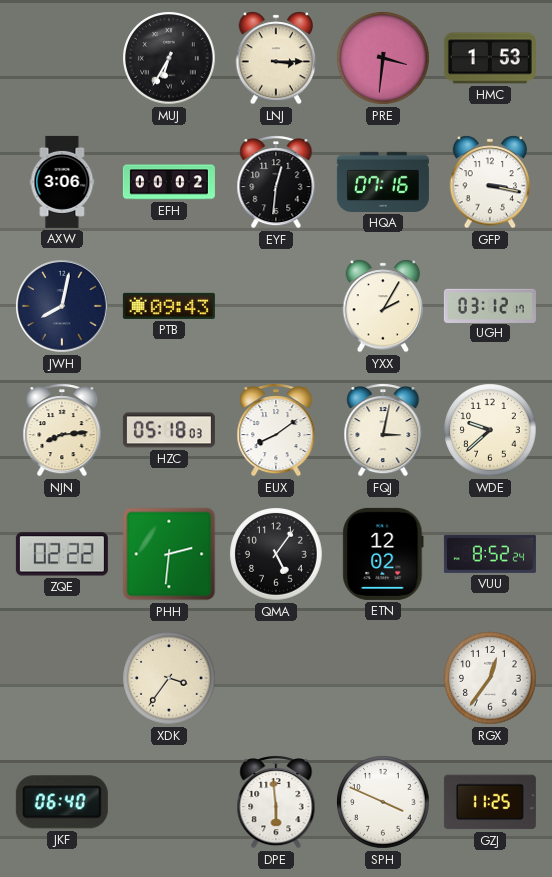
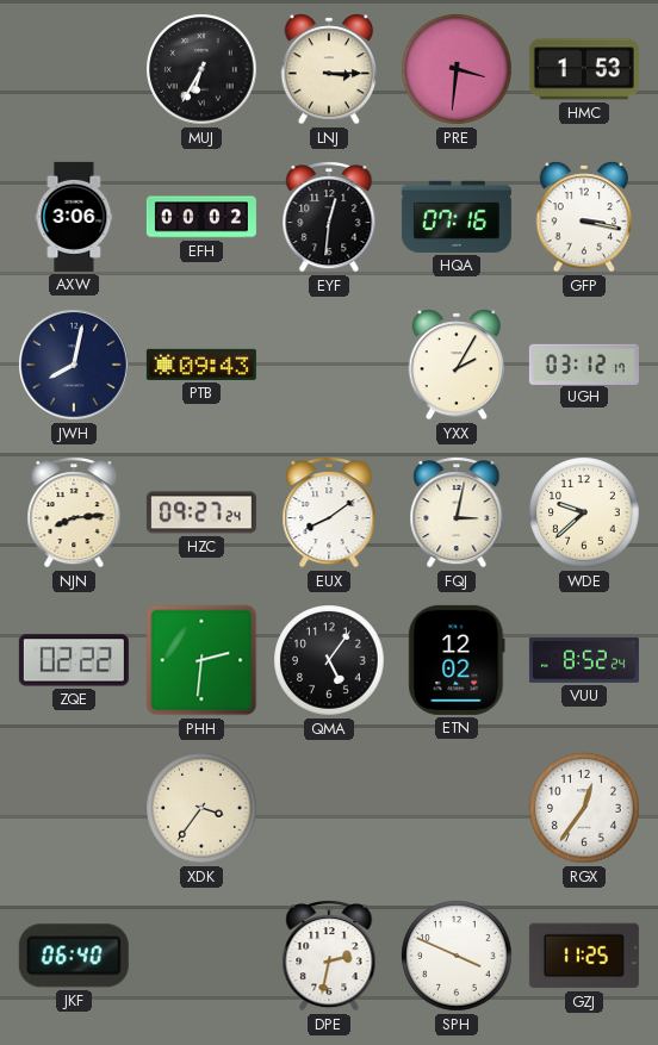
HZC: 05:18 -> 09:27
DPE: 5:59 -> 2:32
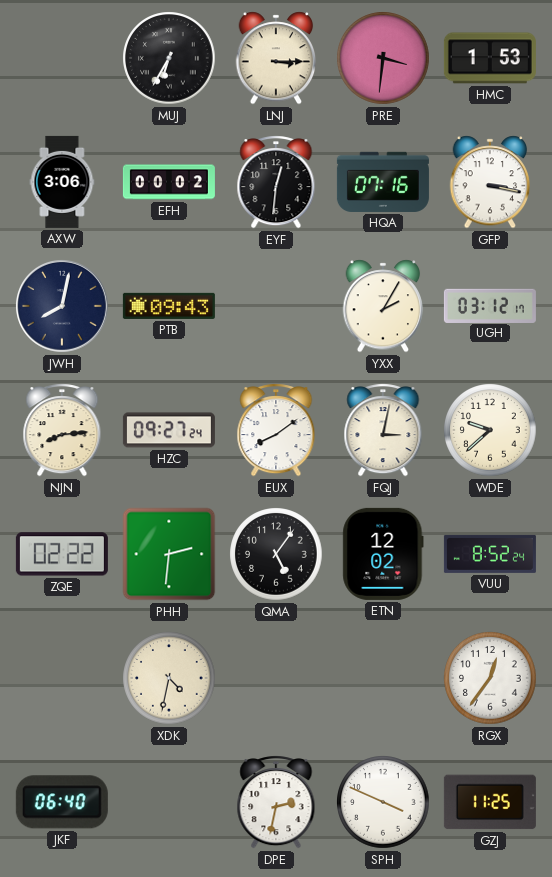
XDK: 3:36 -> 4:32
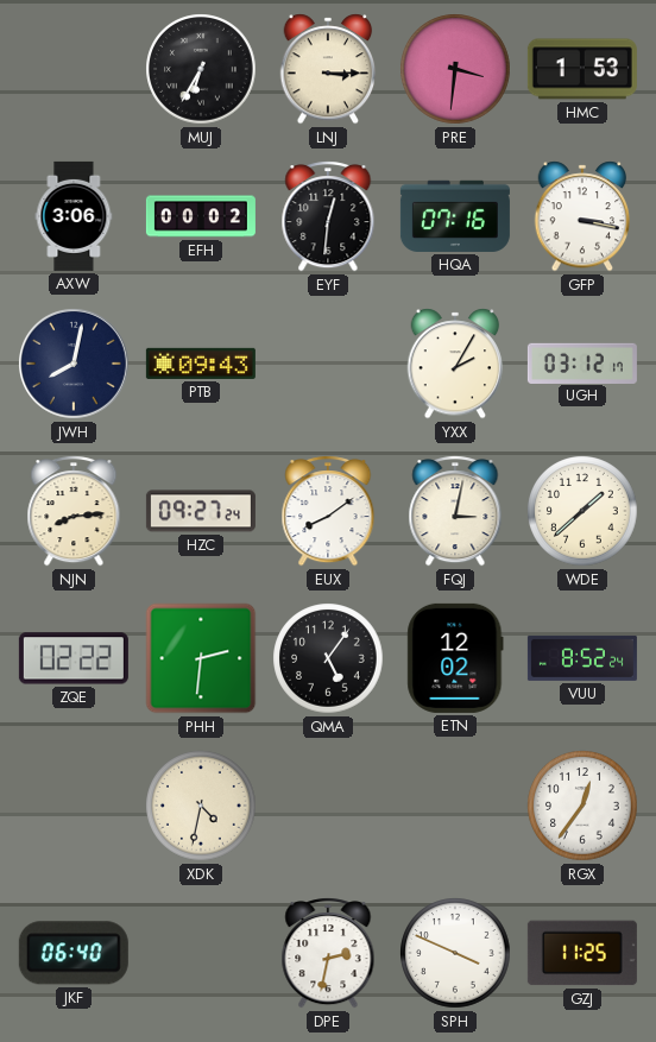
WDE: 9:38 -> 1:38
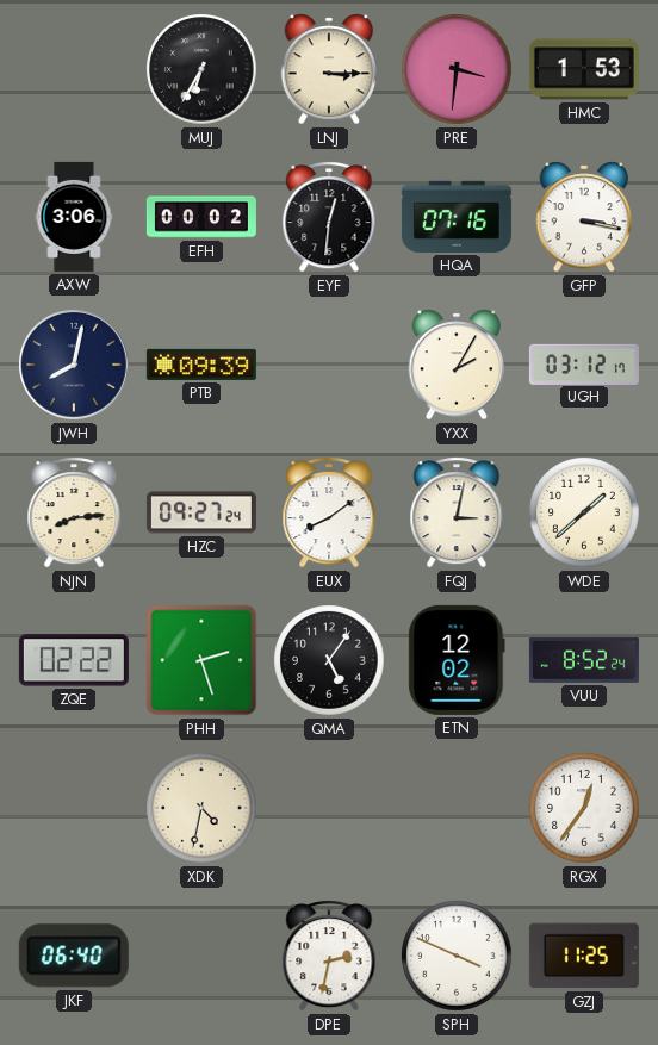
PTB: 09:43 -> 09:39
PHH: 2:31 -> 2:27
